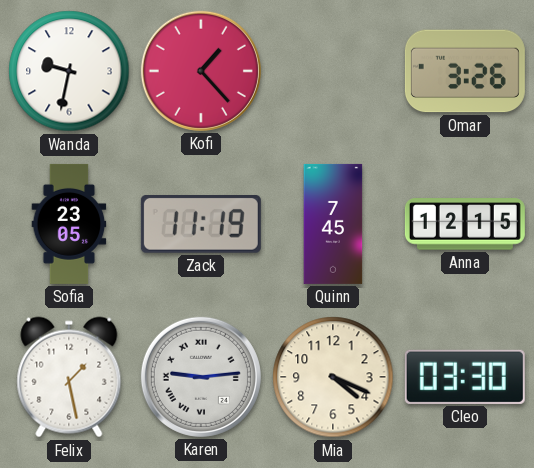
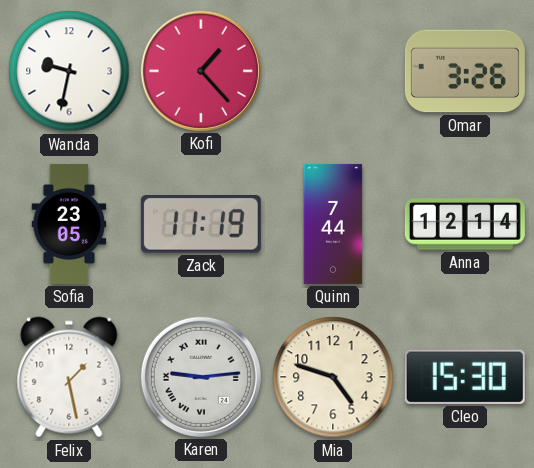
Quinn: 7:45 -> 7:44
Anna: 12:15 -> 12:14
Mia: 4:19 -> 4:48
Cleo: 03:30 -> 15:30
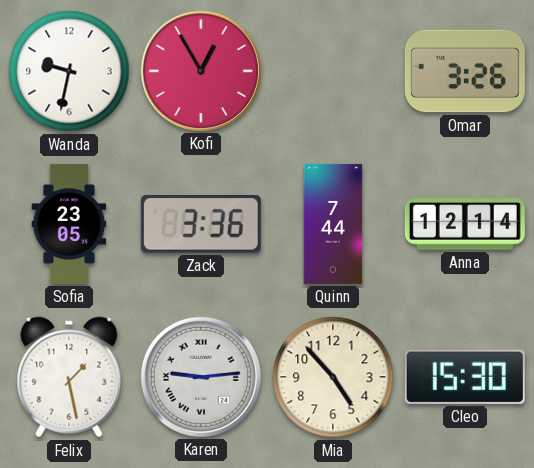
Kofi: 1:23 -> 12:55
Zack: 11:19 -> 3:36
Mia: 4:48 -> 4:53
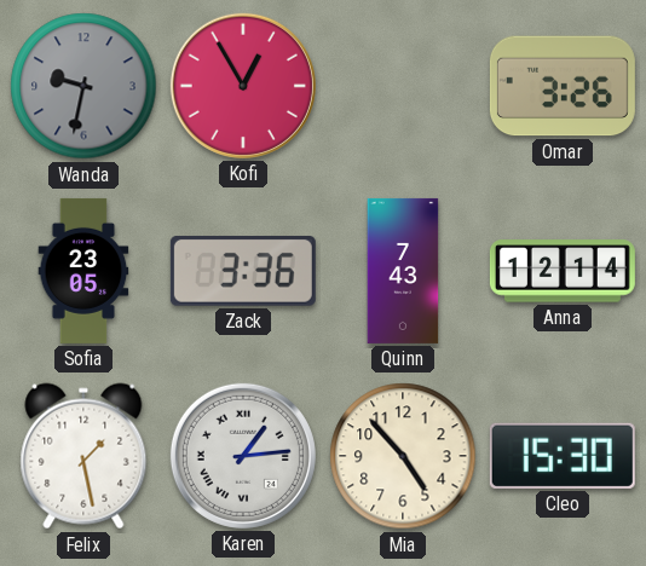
Wanda dial: white -> grey
Quinn: 7:44 -> 7:43
Karen: 9:14 -> 1:14
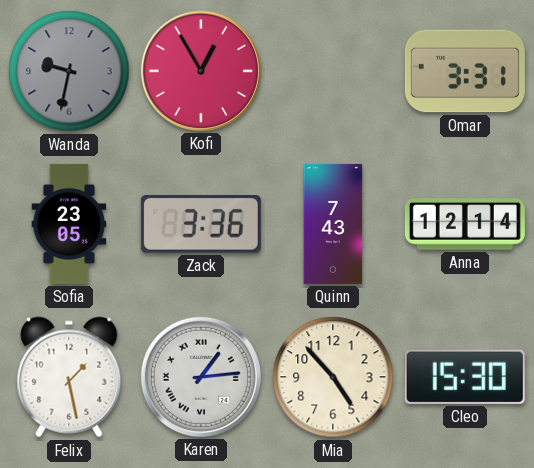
Omar: 3:26 -> 3:31
